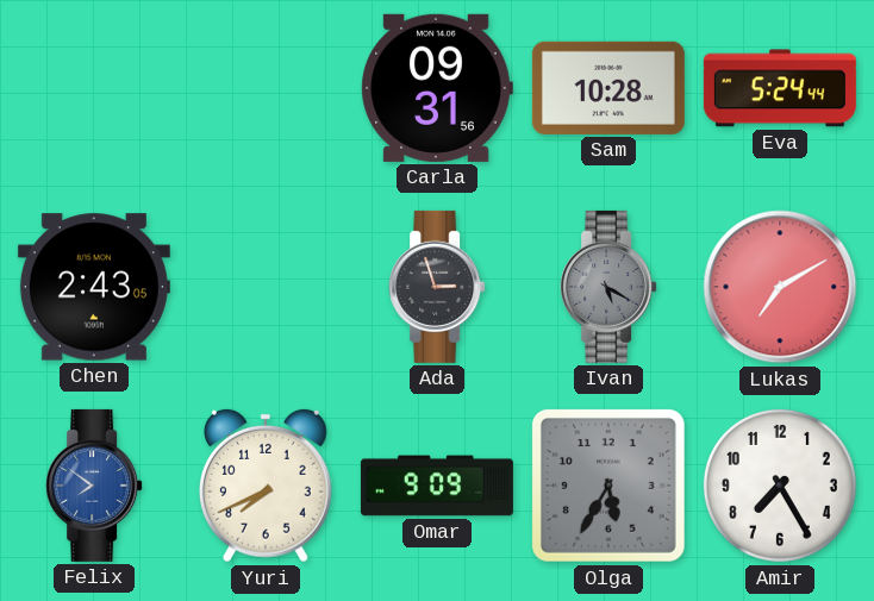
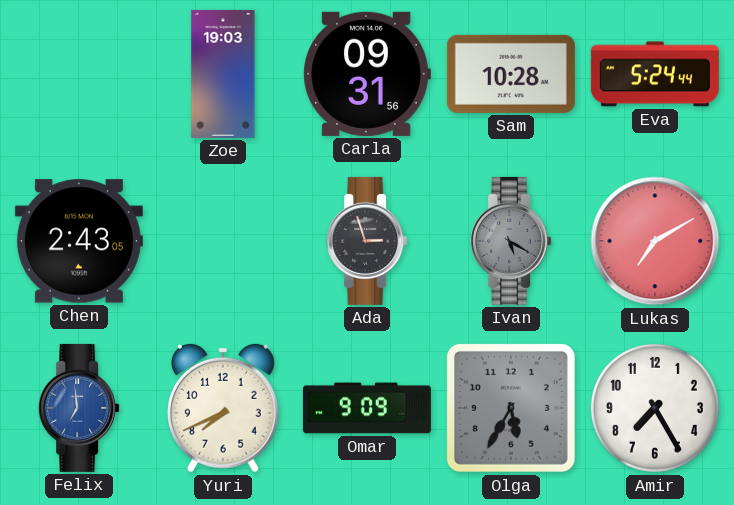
Zoe: none -> 19:03
Felix: 7:51 -> 6:59
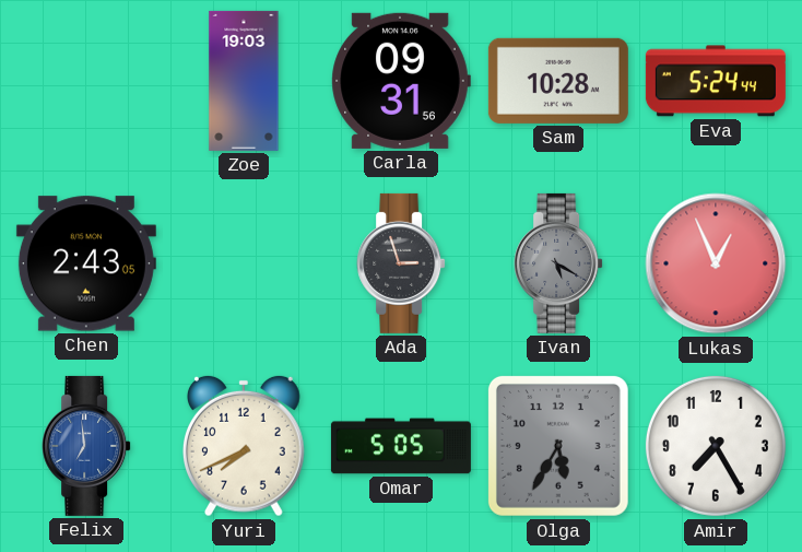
Lukas: 7:10 -> 12:56
Omar: 9:09 -> 5:05
